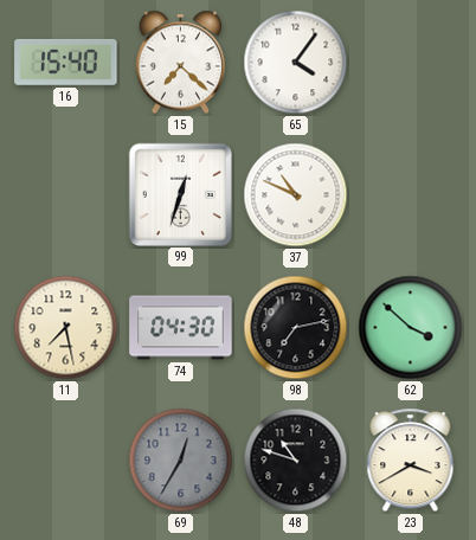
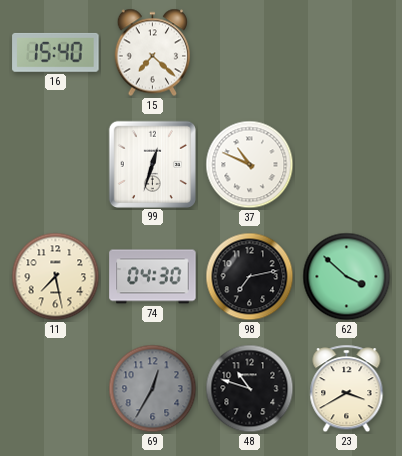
65: 4:06 -> none
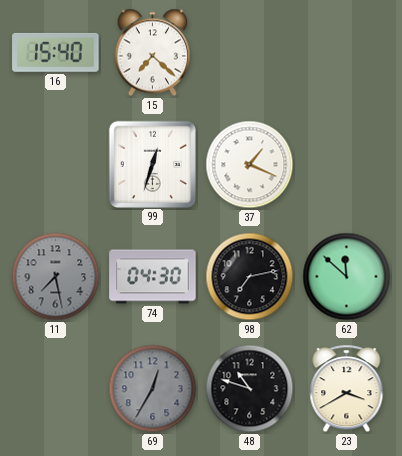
37: 10:49 -> 1:19
11 dial: cream -> grey
62: 3:52 -> 11:52
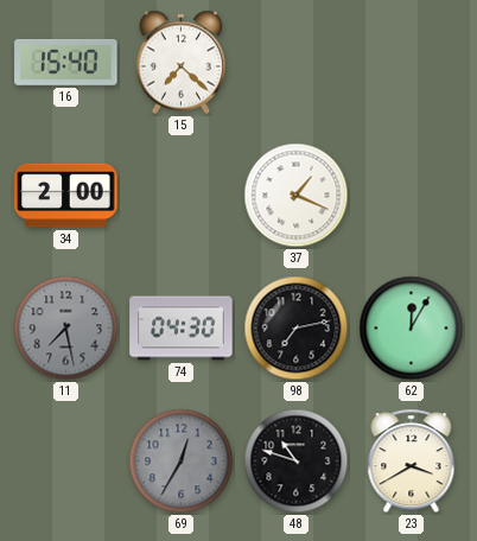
34: none -> 2:00
99: 12:33 -> none
62: 11:52 -> 12:05
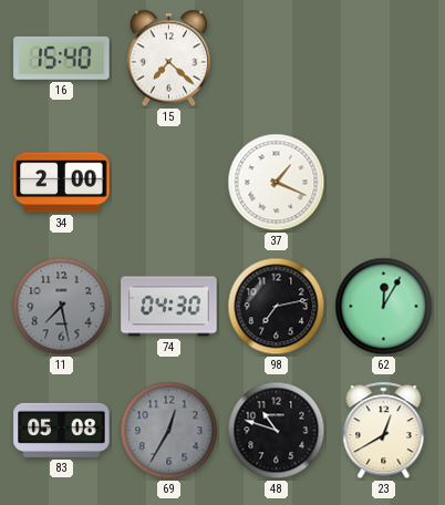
83: none -> 05:08
23: 3:40 -> 12:40
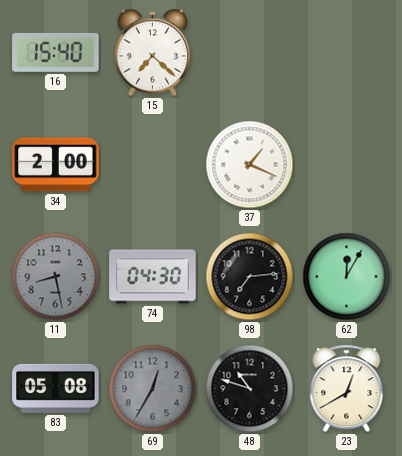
11: 7:28 -> 8:28
98: 7:13 -> 7:14
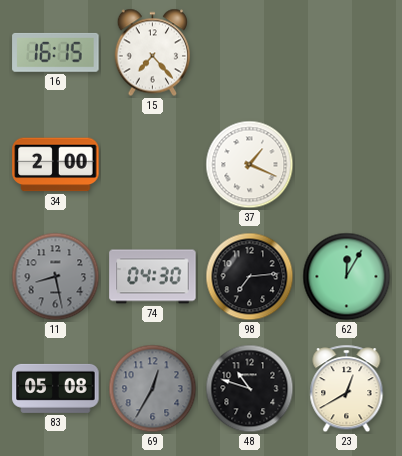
16: 15:40 -> 16:15
15: 7:22 -> 7:23
